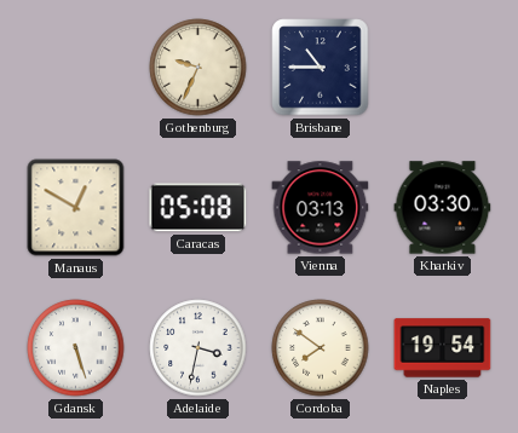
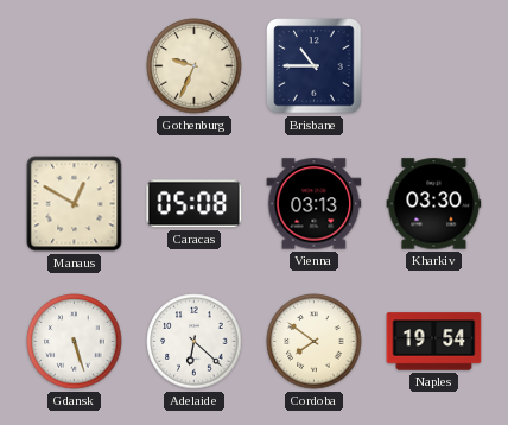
Adelaide: 3:32 -> 6:22
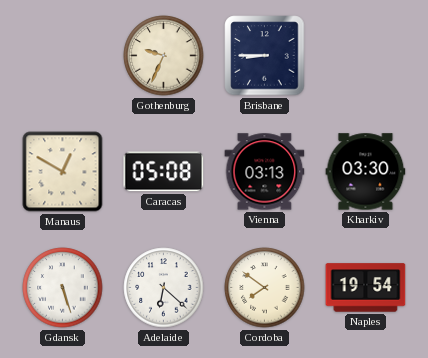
Brisbane: 10:45 -> 8:45
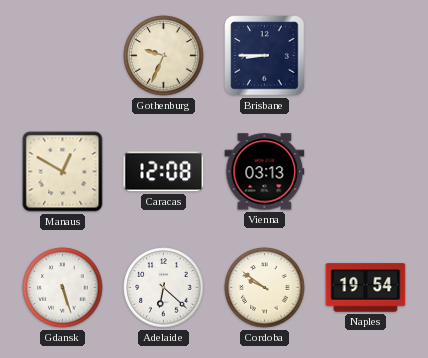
Caracas: 05:08 -> 12:08
Kharkiv: 03:30 -> none
Cordoba: 7:51 -> 9:51
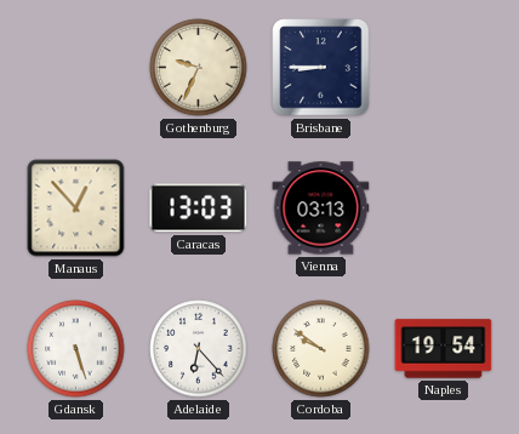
Manaus: 12:50 -> 12:53
Caracas: 12:08 -> 13:03
Adelaide: 6:22 -> 6:23
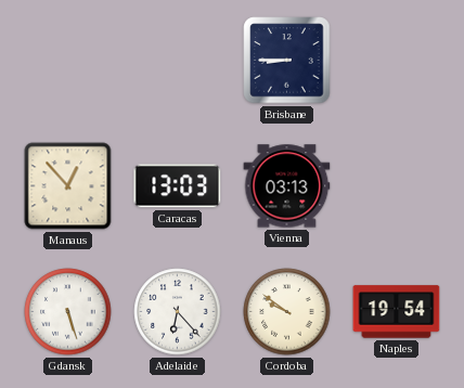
Gothenburg: 9:34 -> none
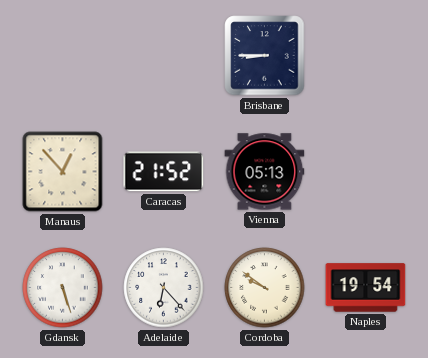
Caracas: 13:03 -> 21:52
Vienna: 03:13 -> 05:13
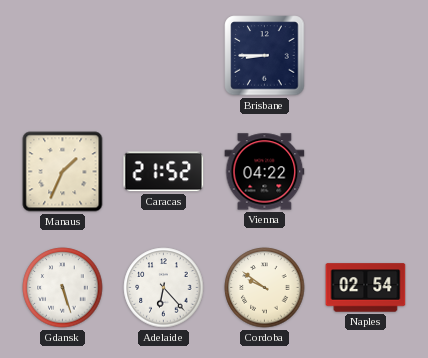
Manaus: 12:53 -> 1:34
Vienna: 05:13 -> 04:22
Naples: 19:54 -> 02:54
